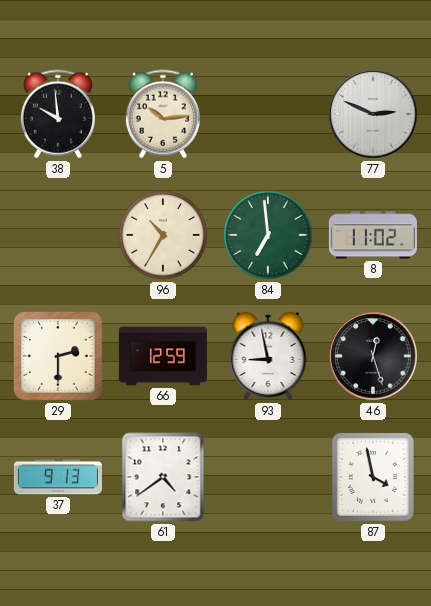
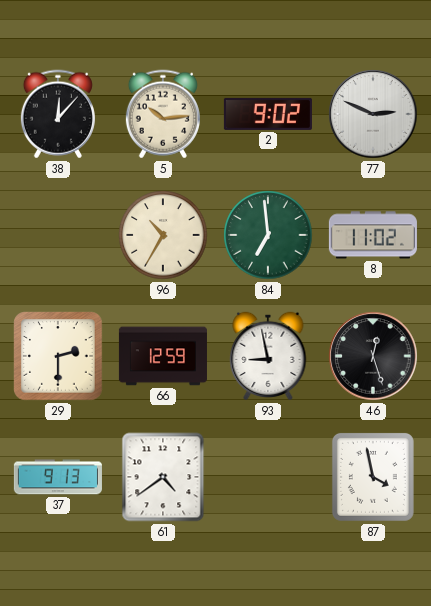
38: 9:59 -> 12:07
2: none -> 9:02
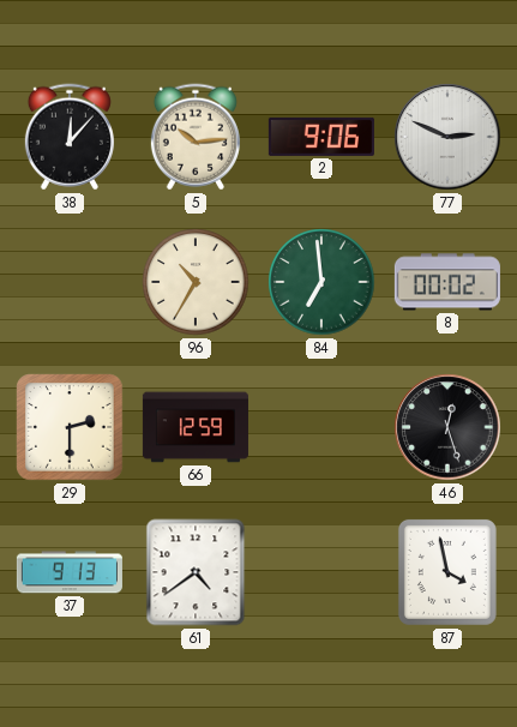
2: 9:02 -> 9:06
8: 11:02 -> 00:02
93: 8:58 -> none
